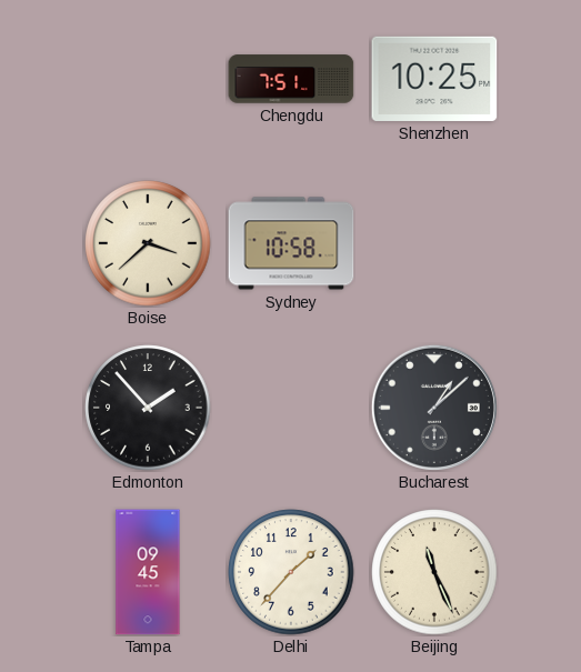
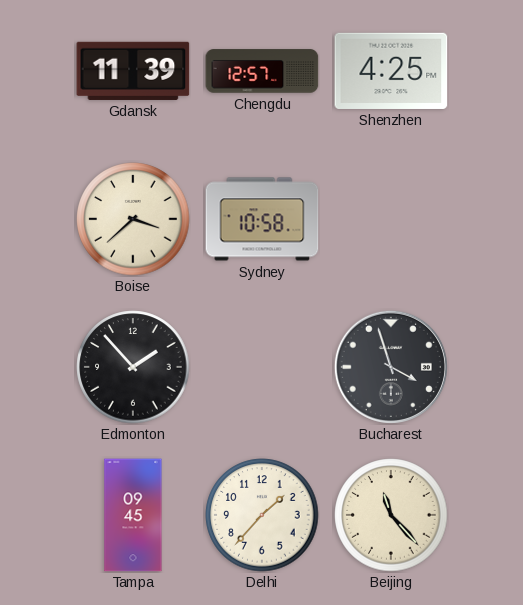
Gdansk: none -> 11:39
Chengdu: 7:51 -> 12:57
Shenzhen: 10:25 -> 4:25
Bucharest: 1:08 -> 3:57
Beijing: 11:26 -> 11:23
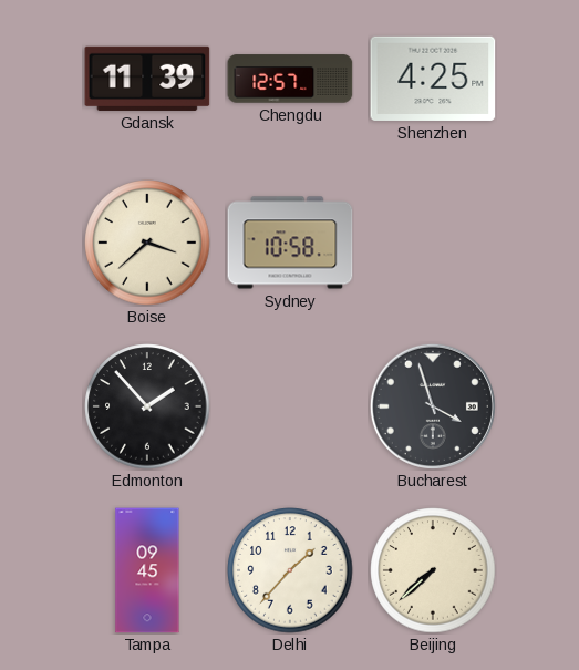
Beijing: 11:23 -> 7:38
